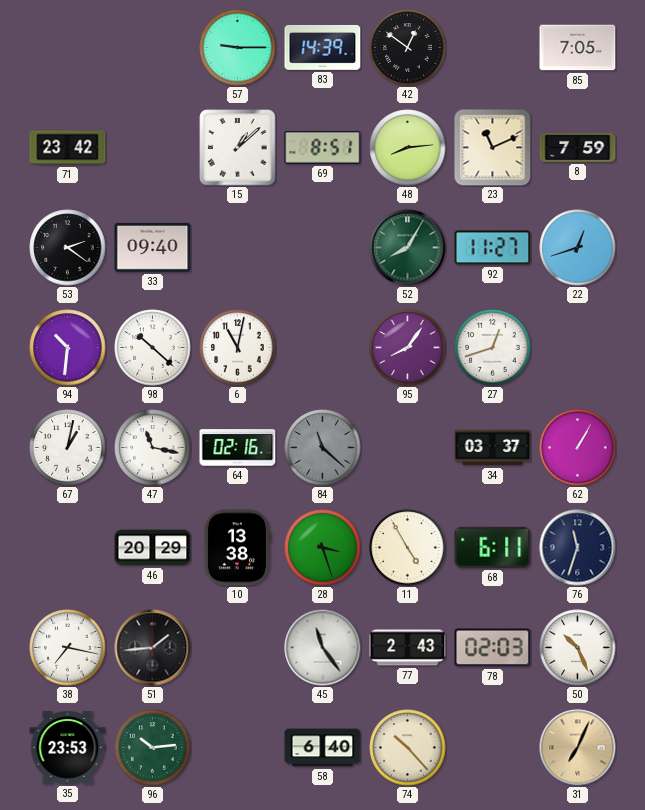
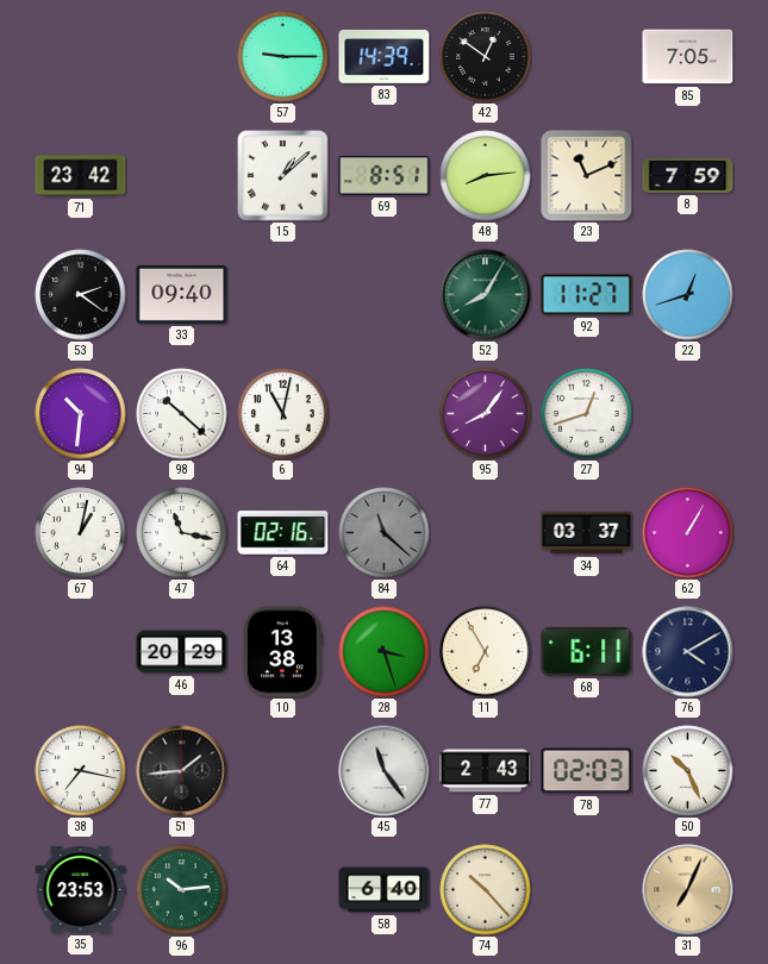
11: 4:55 -> 6:55
76: 11:33 -> 4:10
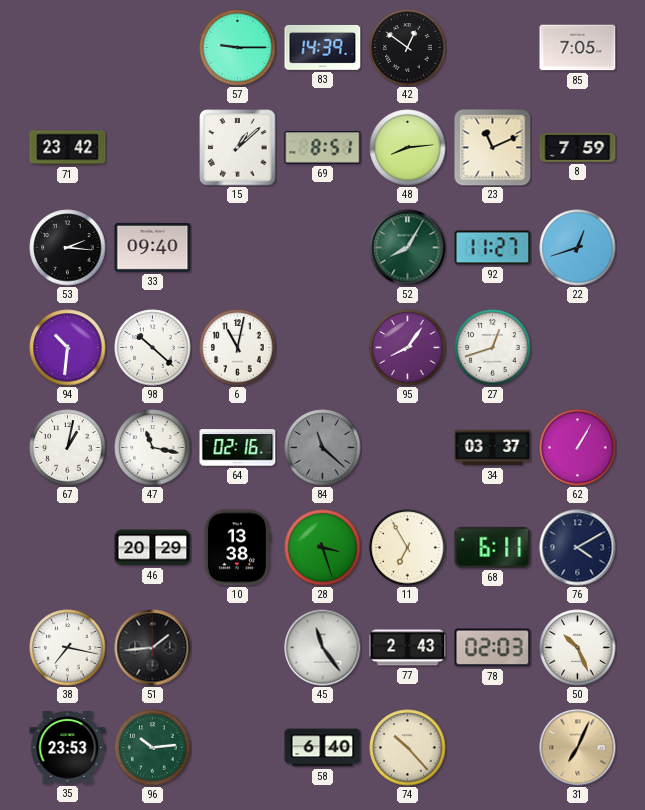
53: 2:21 -> 2:16
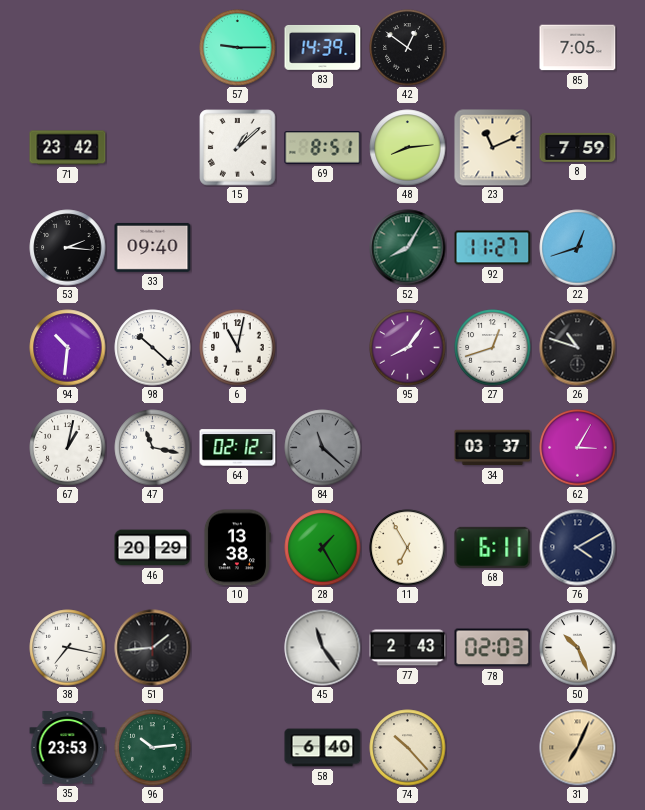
26: none -> 10:48
64: 02:16 -> 02:12
62: 1:05 -> 3:05
28: 3:27 -> 1:25
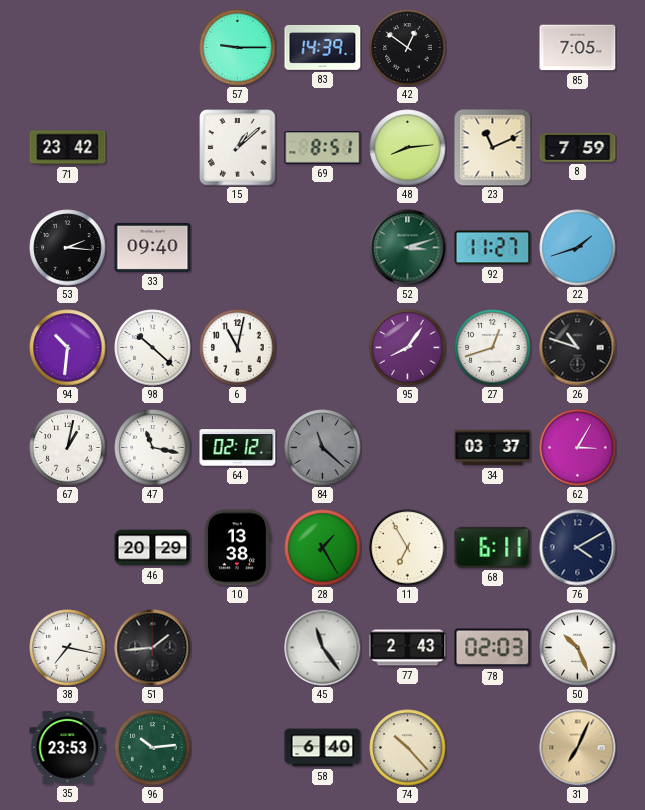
52: 8:05 -> 3:12
22: 12:42 -> 1:42
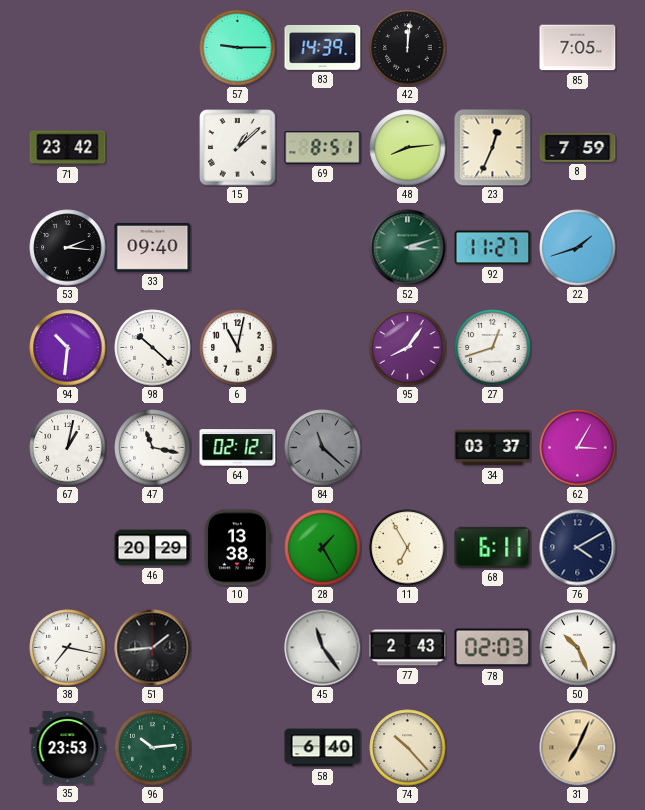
42: 12:51 -> 12:01
23: 11:11 -> 12:34
26: 10:48 -> none
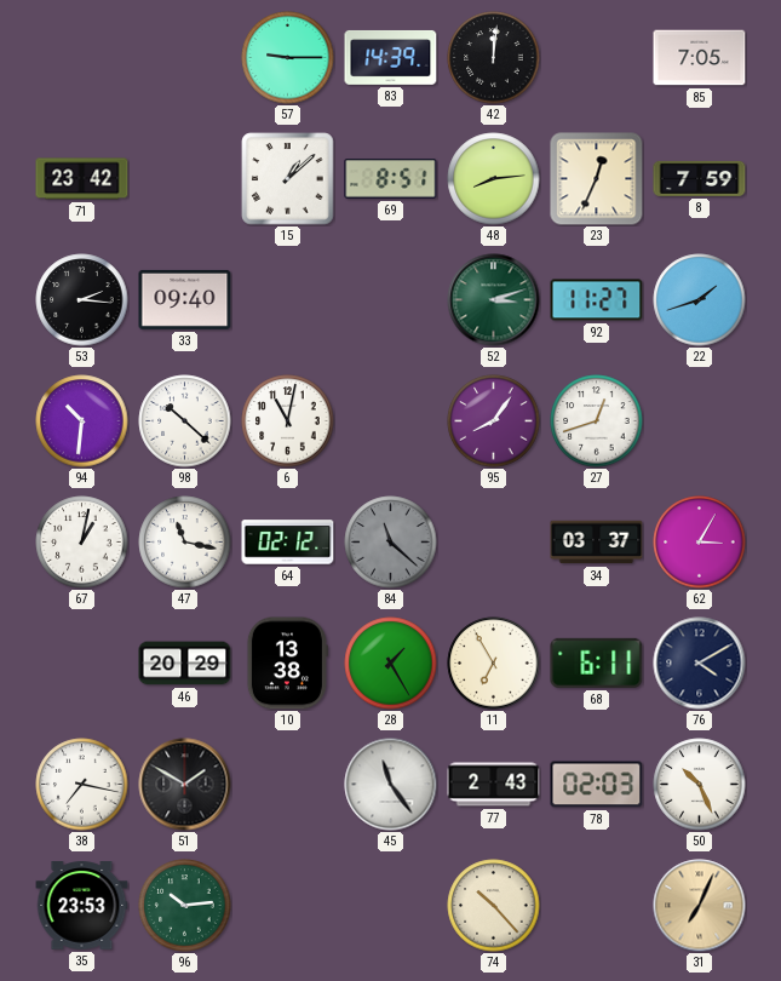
51: 1:44 -> 1:50
58: 6:40 -> none
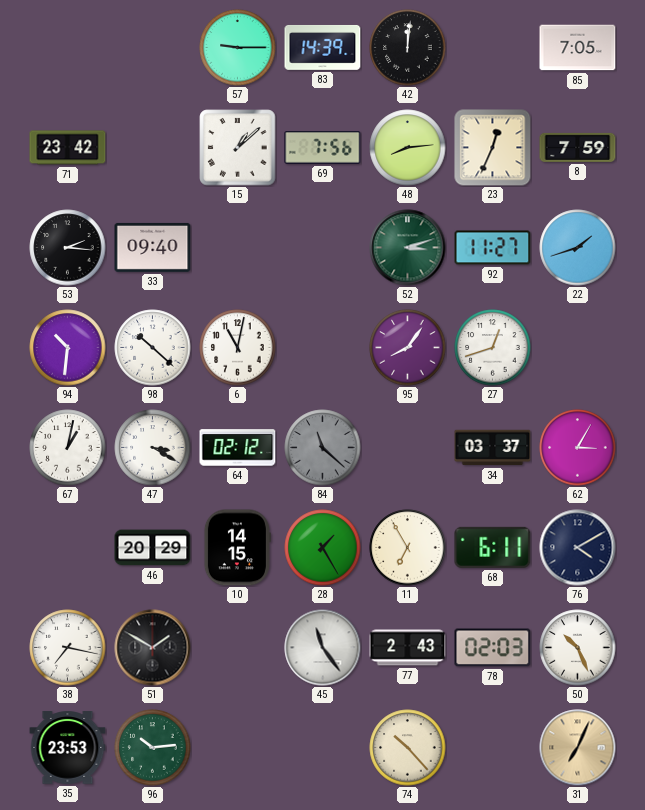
69: 8:51 -> 7:56
47: 11:17 -> 3:20
10: 13:38 -> 14:15
